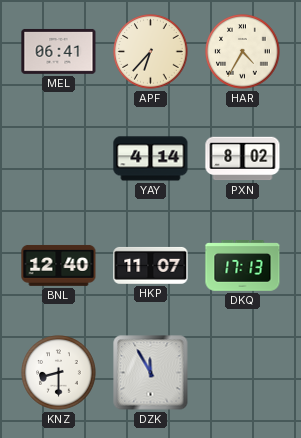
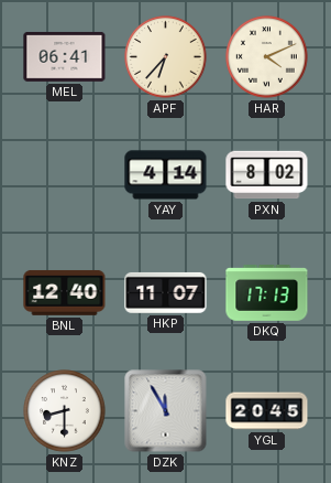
HAR: 4:35 -> 4:11
YGL: none -> 20:45
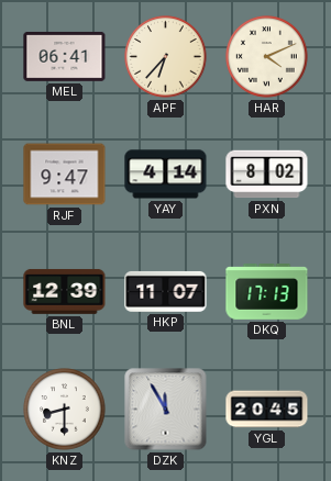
RJF: none -> 9:47
BNL: 12:40 -> 12:39
